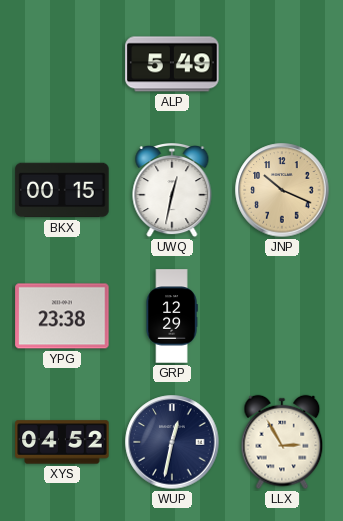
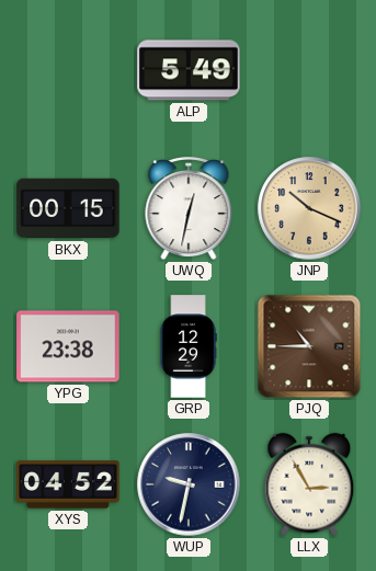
PJQ: none -> 10:45
WUP: 12:32 -> 9:32
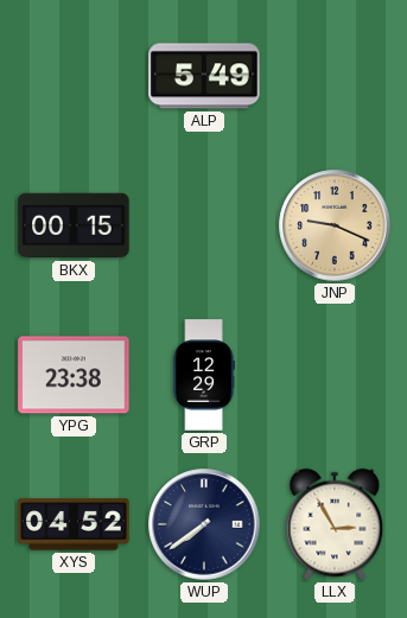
UWQ: 12:32 -> none
JNP: 10:19 -> 9:19
PJQ: 10:45 -> none
WUP: 9:32 -> 7:39
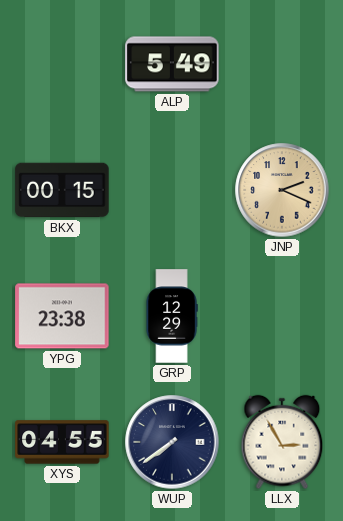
JNP: 9:19 -> 2:19
XYS: 04:52 -> 04:55
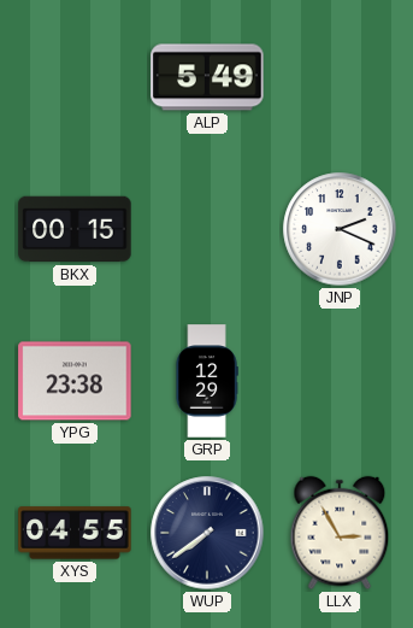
JNP dial: champagne -> white
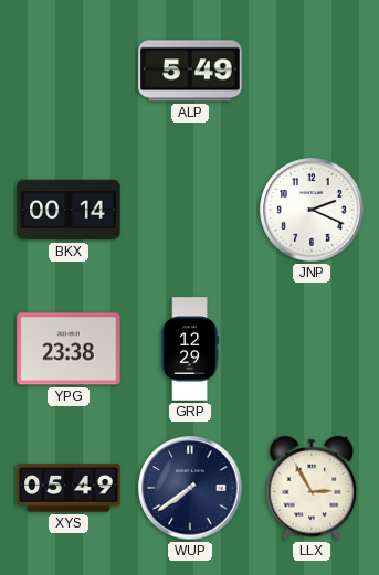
BKX: 00:15 -> 00:14
XYS: 04:55 -> 05:49
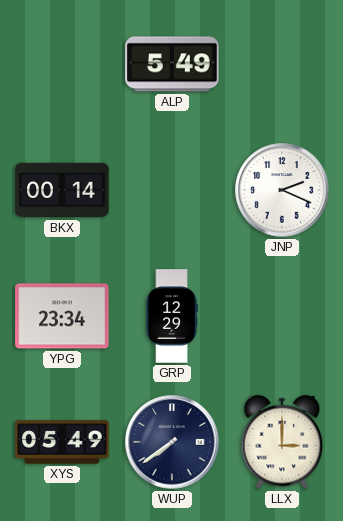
YPG: 23:38 -> 23:34
LLX: 2:55 -> 3:00
